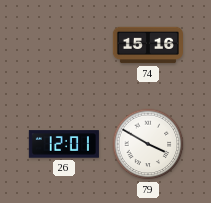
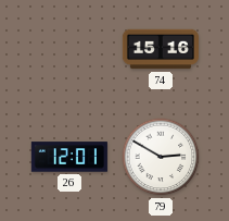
79: 3:50 -> 2:50
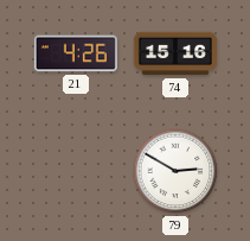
21: none -> 4:26
26: 12:01 -> none
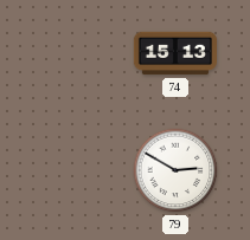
21: 4:26 -> none
74: 15:16 -> 15:13
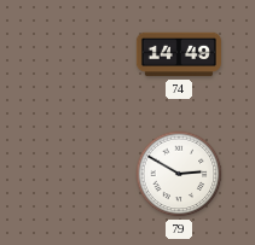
74: 15:13 -> 14:49
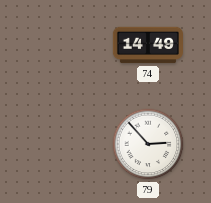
79: 2:50 -> 2:53
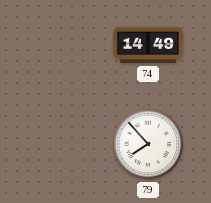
79: 2:53 -> 7:53
